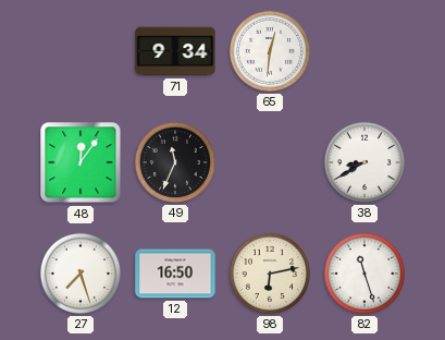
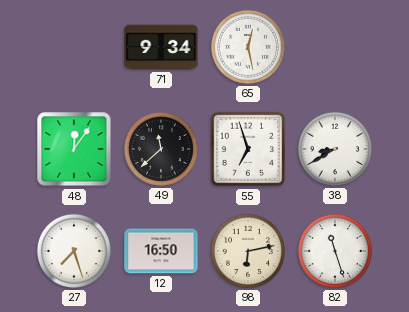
65: 12:31 -> 12:28
49: 11:34 -> 11:38
55: none -> 6:57
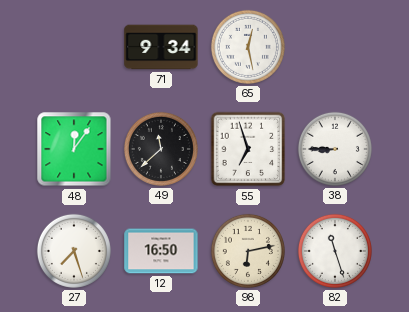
38: 8:40 -> 8:45
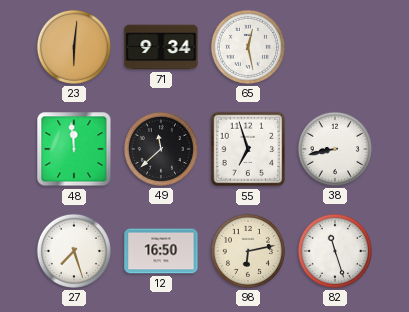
23: none -> 6:01
48: 12:06 -> 11:59
38: 8:45 -> 8:43
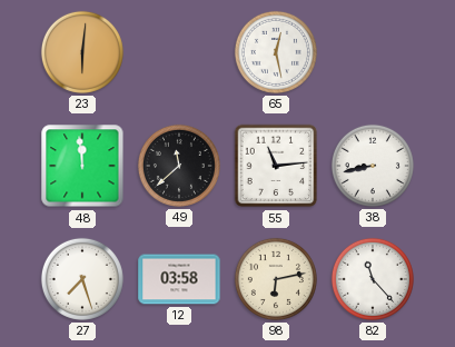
71: 9:34 -> none
55: 6:57 -> 11:14
12: 16:50 -> 03:58
82: 11:27 -> 11:23
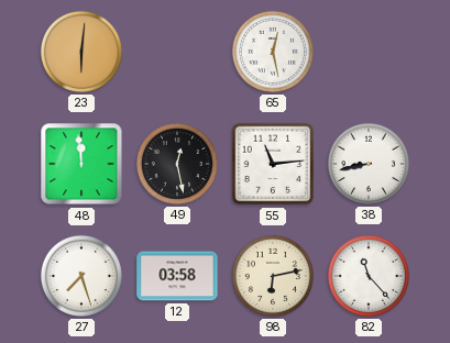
49: 11:38 -> 12:28
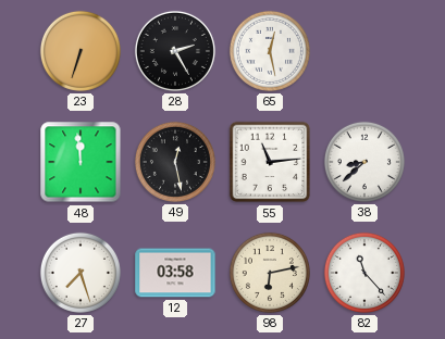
23: 6:01 -> 6:33
28: none -> 2:25
38: 8:43 -> 8:38
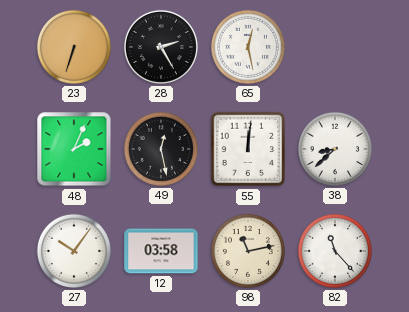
48: 11:59 -> 2:04
55: 11:14 -> 12:01
27: 7:27 -> 10:06
98: 6:13 -> 11:13
